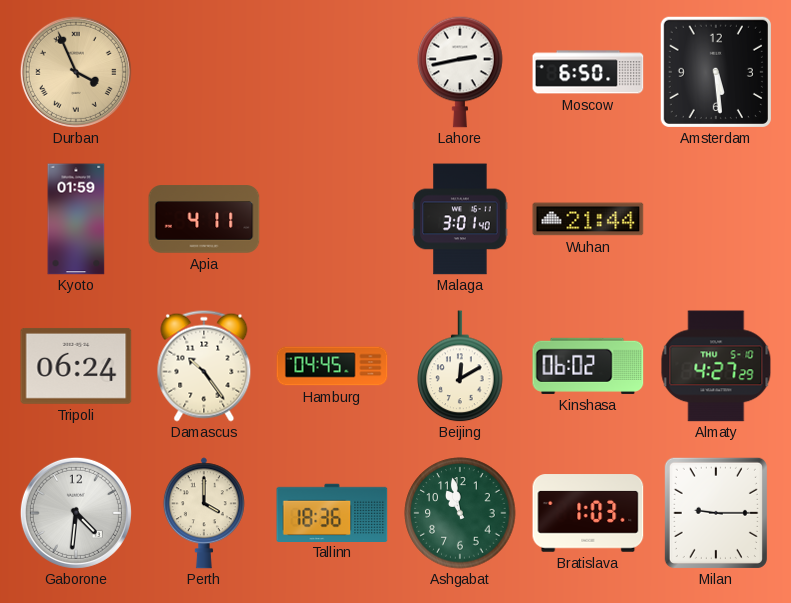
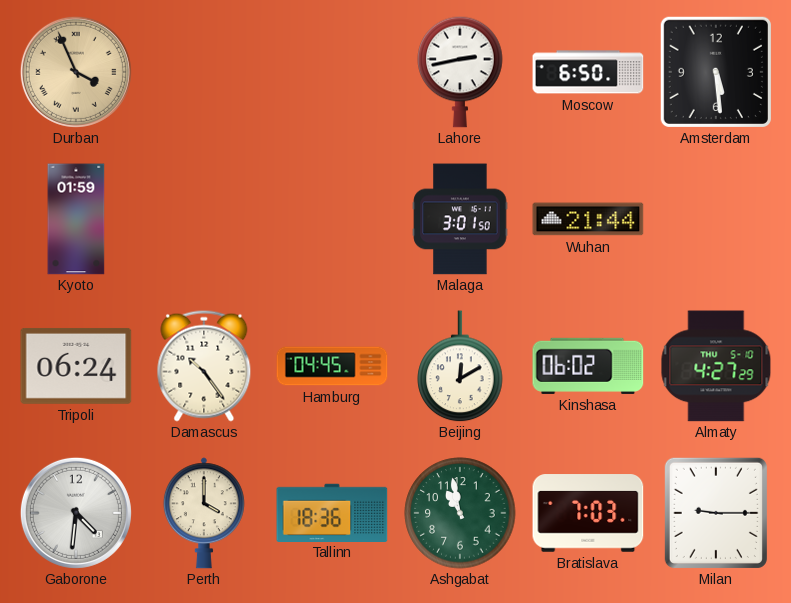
Apia: 4:11 -> none
Malaga: 3:01:40 -> 3:01:50
Bratislava: 1:03 -> 7:03
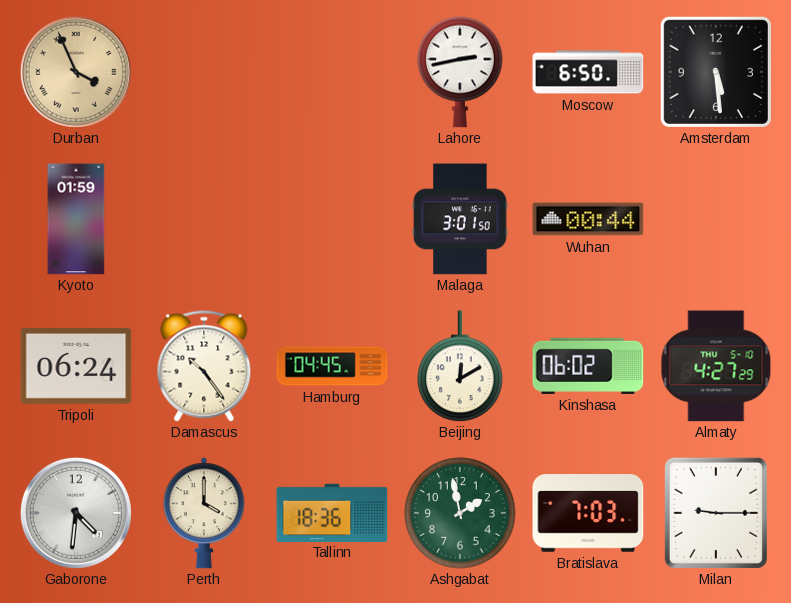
Wuhan: 21:44 -> 00:44
Ashgabat: 10:58 -> 1:58
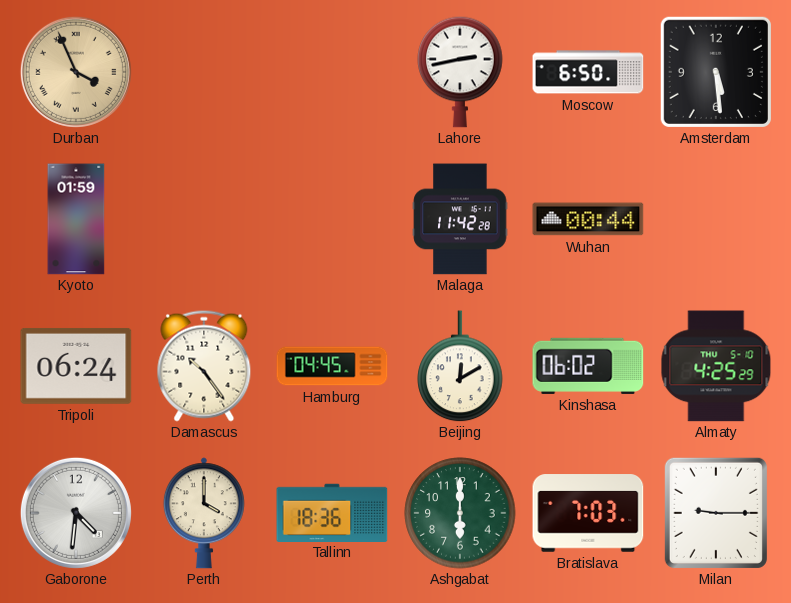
Malaga: 3:01 -> 11:42
Almaty: 4:27 -> 4:25
Ashgabat: 1:58 -> 6:00
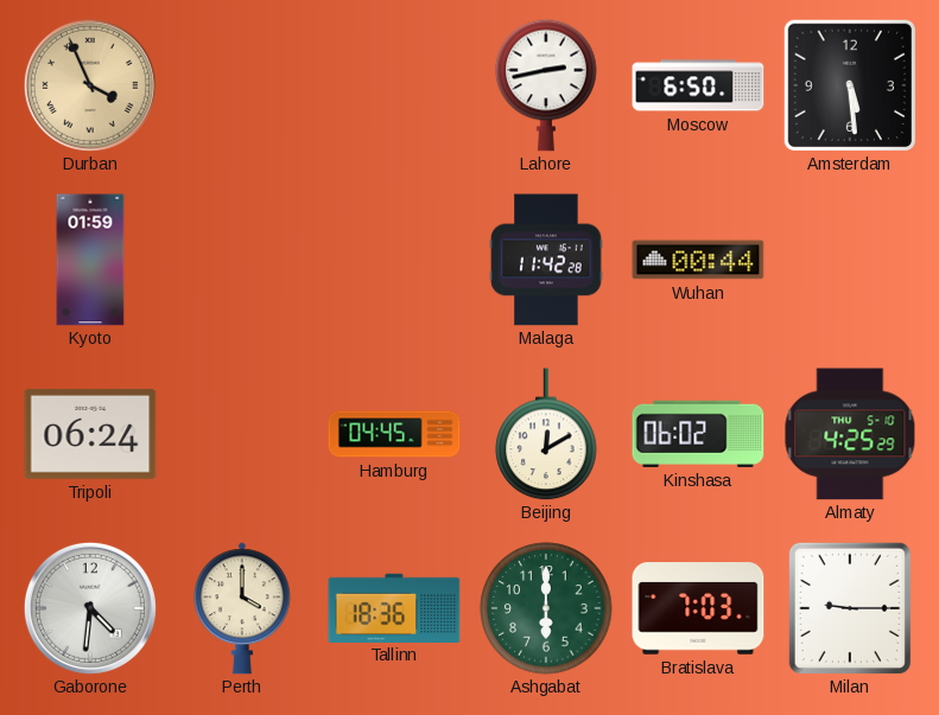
Damascus: 10:24 -> none
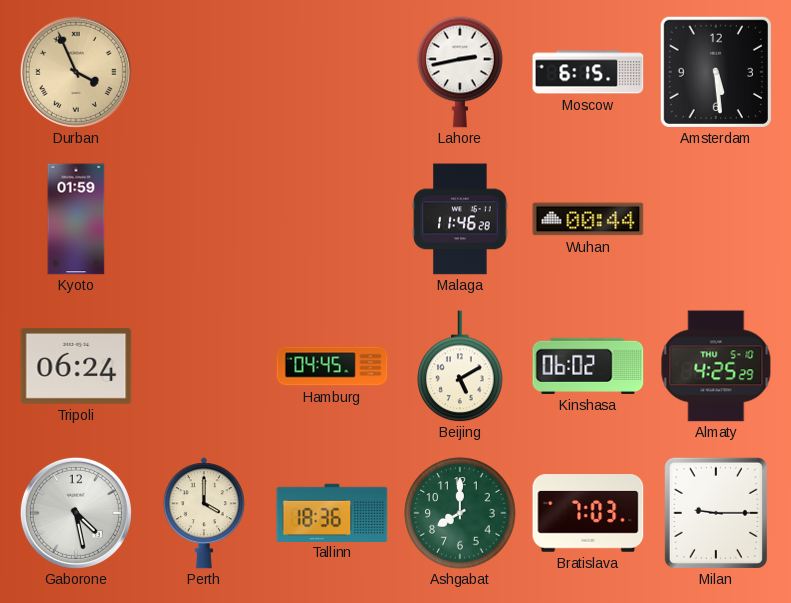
Moscow: 6:50 -> 6:15
Malaga: 11:42 -> 11:46
Beijing: 12:10 -> 5:10
Gaborone: 4:31 -> 4:28
Ashgabat: 6:00 -> 8:00
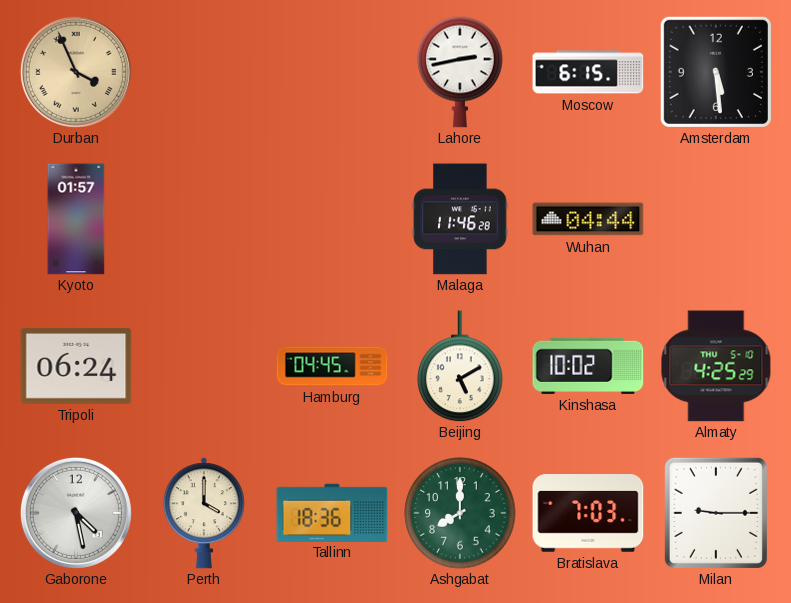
Kyoto: 01:59 -> 01:57
Wuhan: 00:44 -> 04:44
Kinshasa: 06:02 -> 10:02
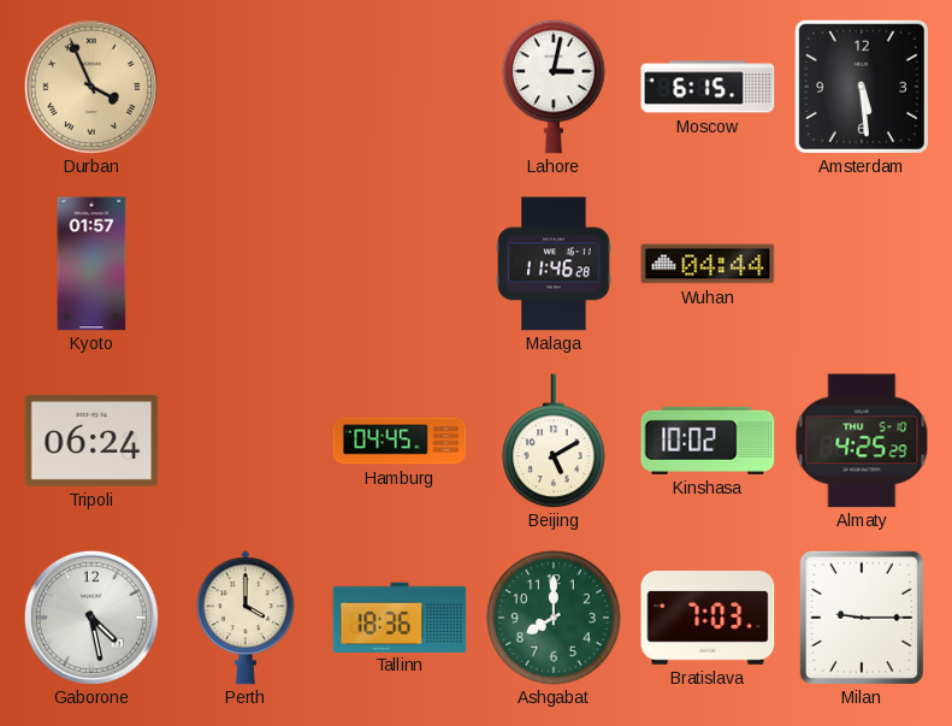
Lahore: 2:43 -> 3:02
